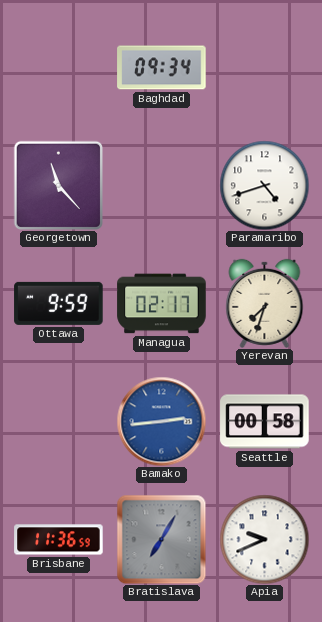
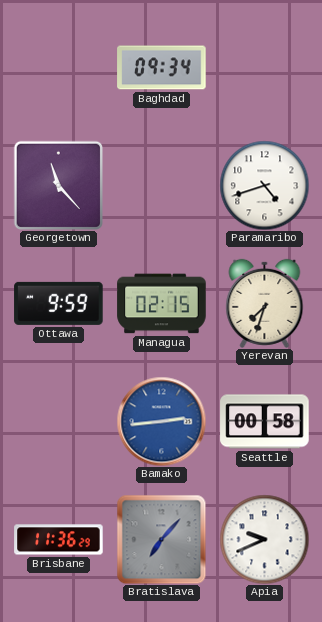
Managua: 02:17 -> 02:15
Brisbane: 11:36:59 -> 11:36:29
Bratislava: 7:05 -> 7:07
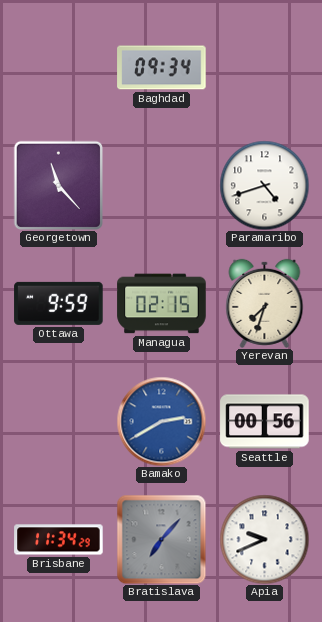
Bamako: 2:44 -> 2:40
Seattle: 00:58 -> 00:56
Brisbane: 11:36 -> 11:34
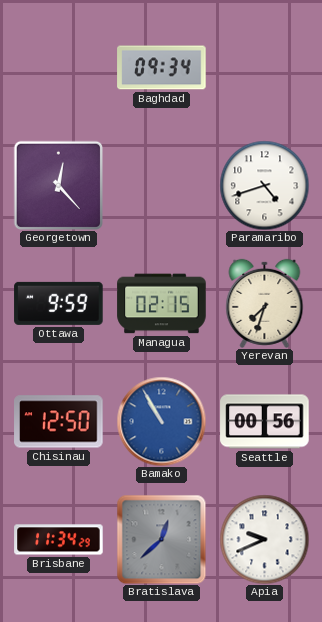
Georgetown: 11:23 -> 12:23
Chisinau: none -> 12:50
Bamako: 2:40 -> 10:55
Bratislava: 7:07 -> 12:38
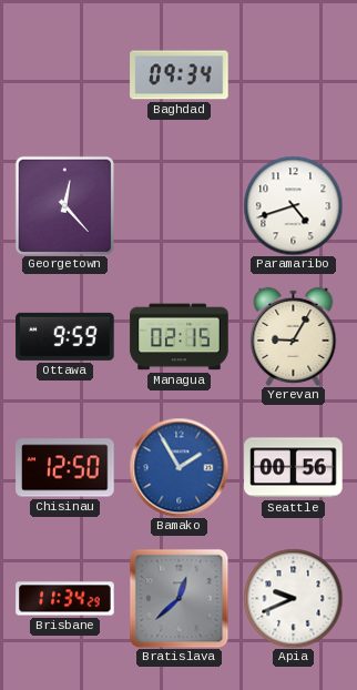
Yerevan: 7:33 -> 9:05
Bamako: 10:55 -> 1:55
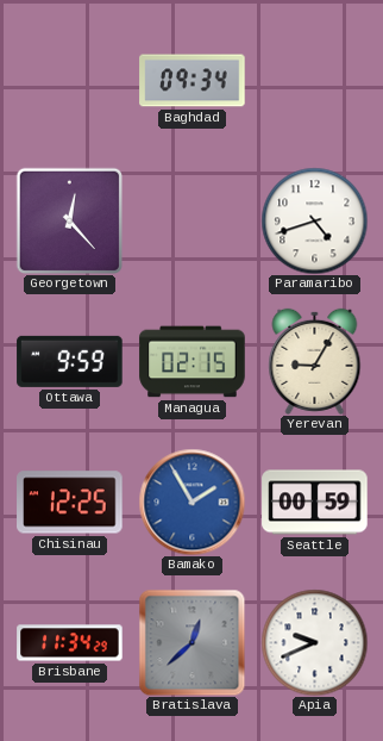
Chisinau: 12:50 -> 12:25
Seattle: 00:56 -> 00:59
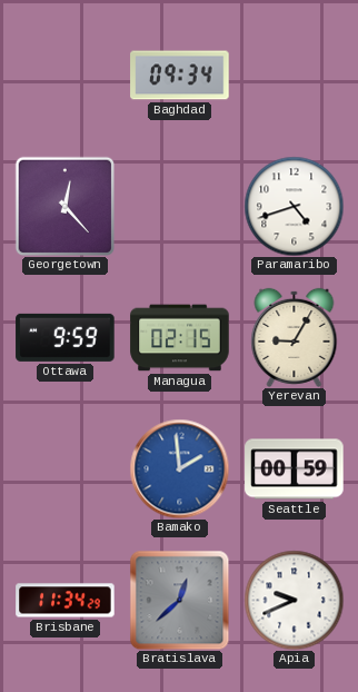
Chisinau: 12:25 -> none
Bamako: 1:55 -> 1:59
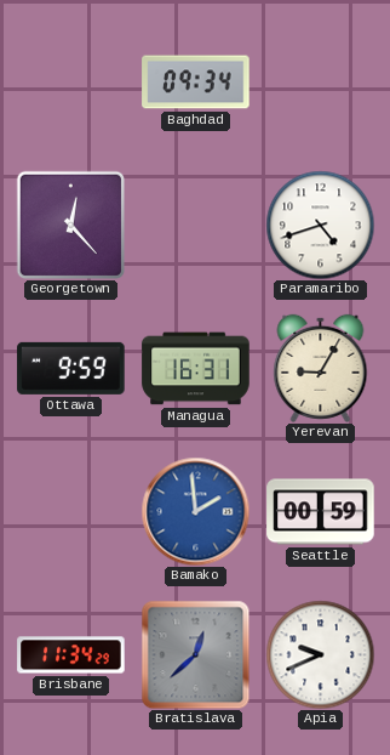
Managua: 02:15 -> 16:31
